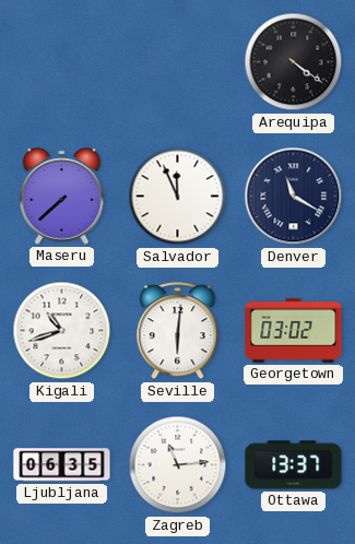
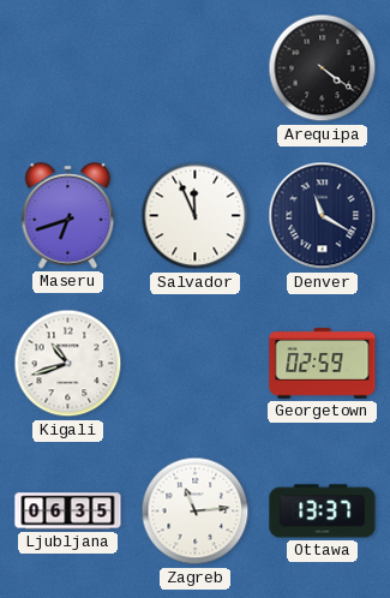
Maseru: 7:38 -> 6:42
Seville: 6:01 -> none
Georgetown: 03:02 -> 02:59
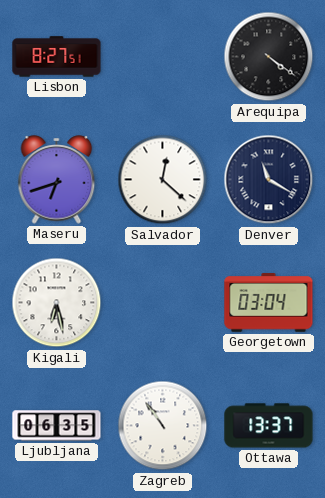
Lisbon: none -> 8:27
Salvador: 11:56 -> 12:22
Kigali: 10:42 -> 6:28
Georgetown: 02:59 -> 03:04
Zagreb: 11:14 -> 10:54
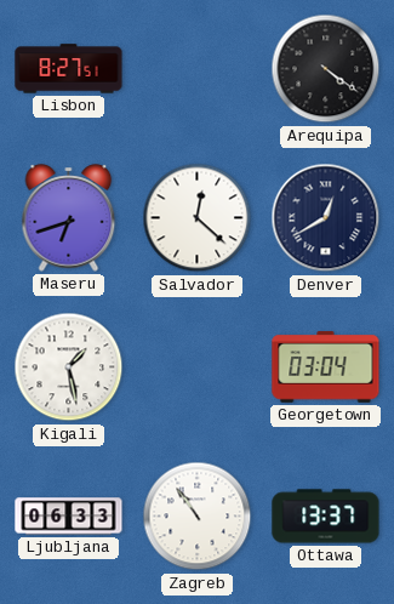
Denver: 11:20 -> 12:40
Kigali: 6:28 -> 1:28
Ljubljana: 06:35 -> 06:33
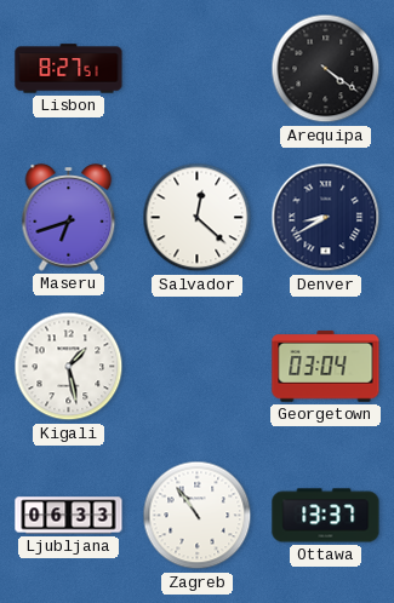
Denver: 12:40 -> 8:40
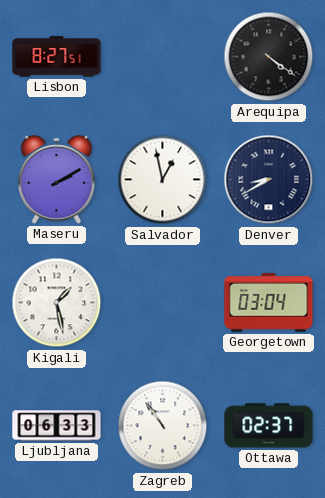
Maseru: 6:42 -> 2:10
Salvador: 12:22 -> 12:58
Ottawa: 13:37 -> 02:37
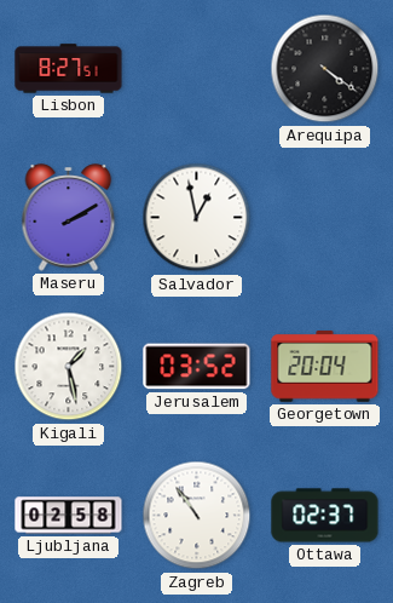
Denver: 8:40 -> none
Jerusalem: none -> 03:52
Georgetown: 03:04 -> 20:04
Ljubljana: 06:33 -> 02:58
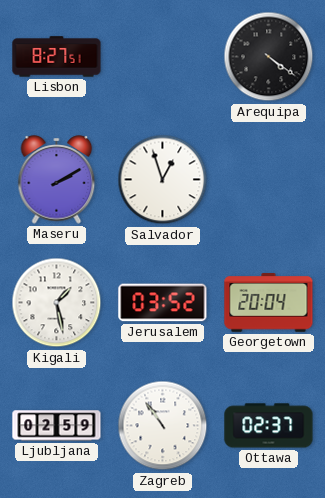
Salvador: 12:58 -> 12:57
Ljubljana: 02:58 -> 02:59
